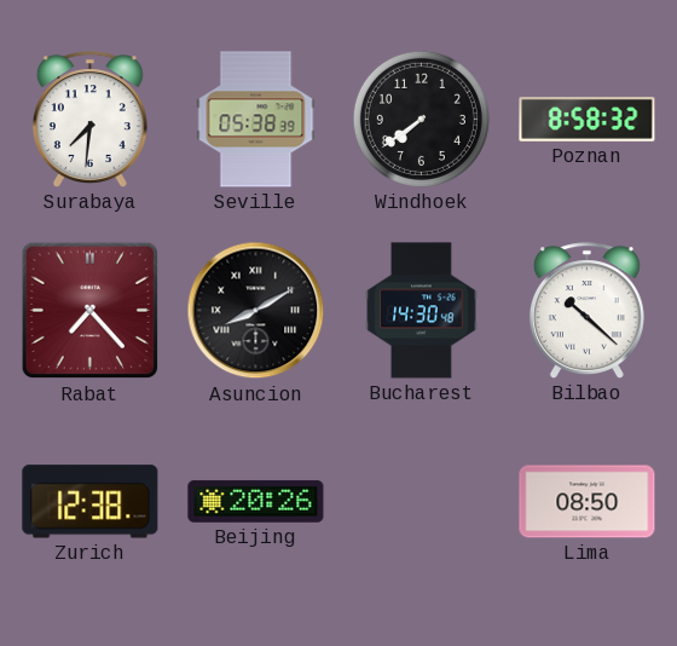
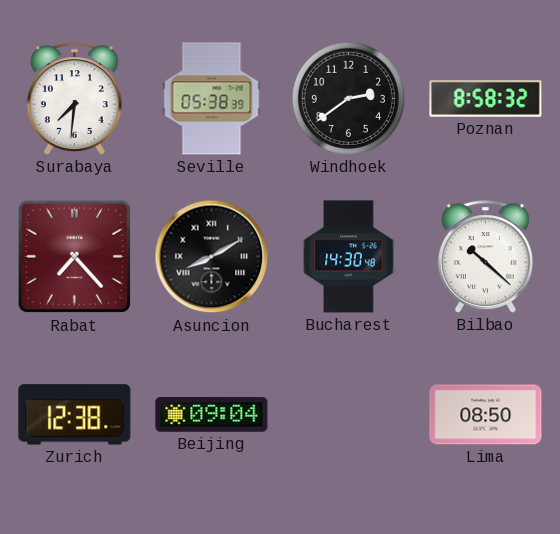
Windhoek: 7:39 -> 2:39
Beijing: 20:26 -> 09:04
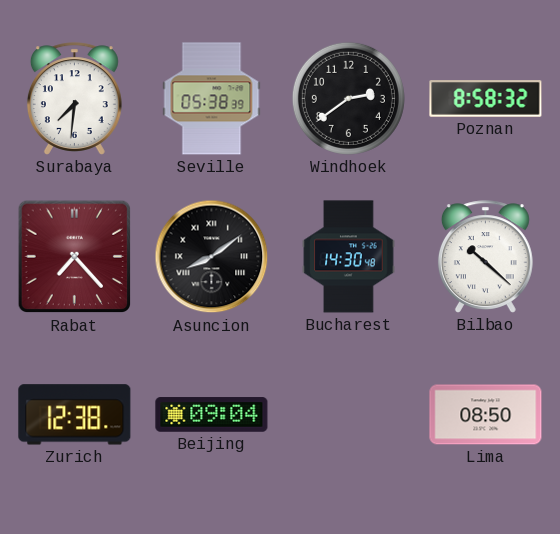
Asuncion: 8:10 -> 8:09
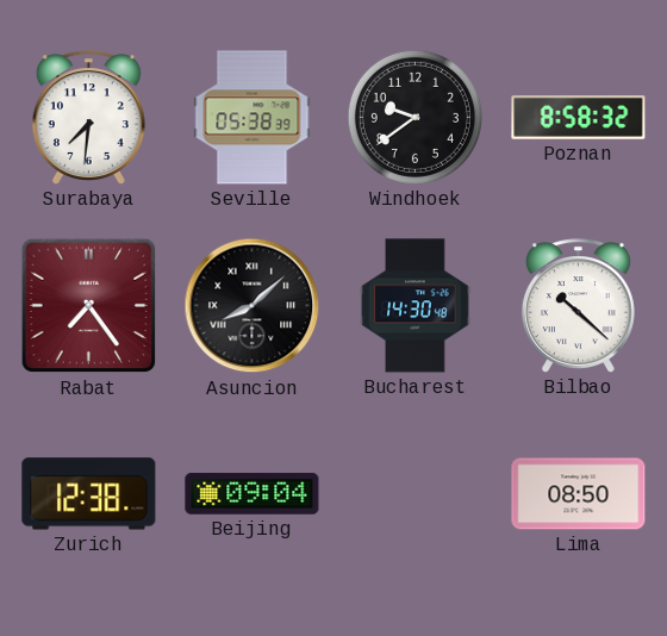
Windhoek: 2:39 -> 9:39
Rabat: 7:23 -> 7:24
Asuncion: 8:09 -> 8:08
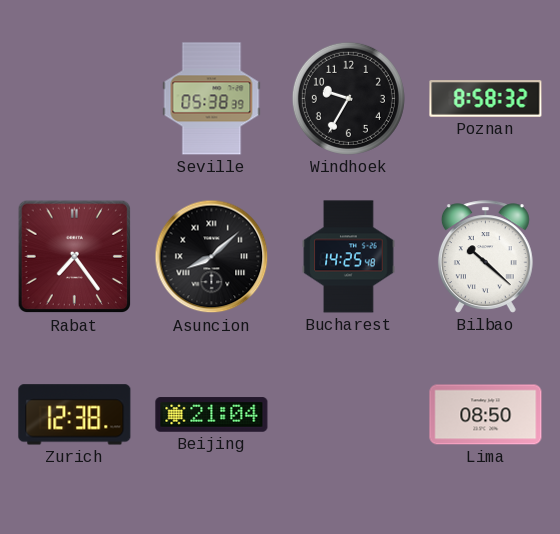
Surabaya: 7:31 -> none
Windhoek: 9:39 -> 9:35
Bucharest: 14:30 -> 14:25
Beijing: 09:04 -> 21:04
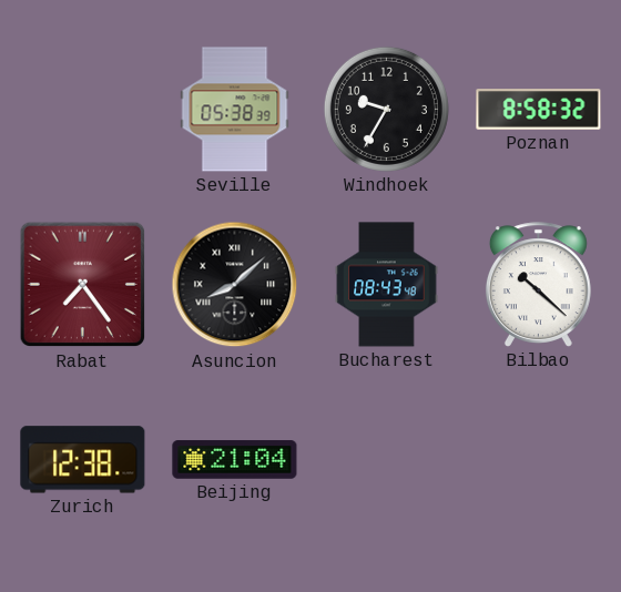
Bucharest: 14:25 -> 08:43
Lima: 08:50 -> none
